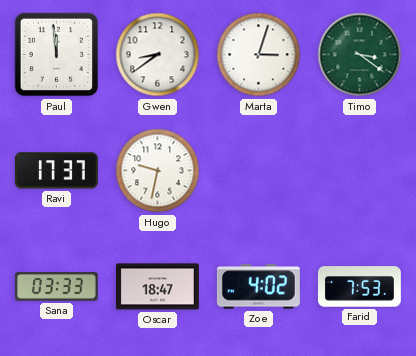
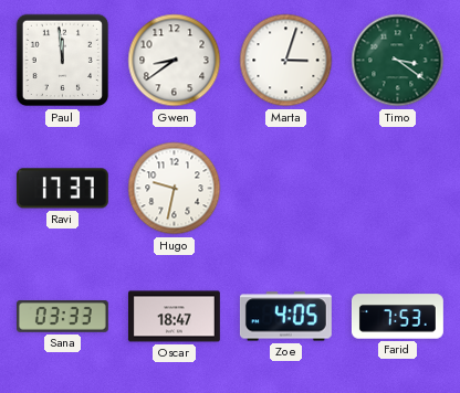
Zoe: 4:02 -> 4:05
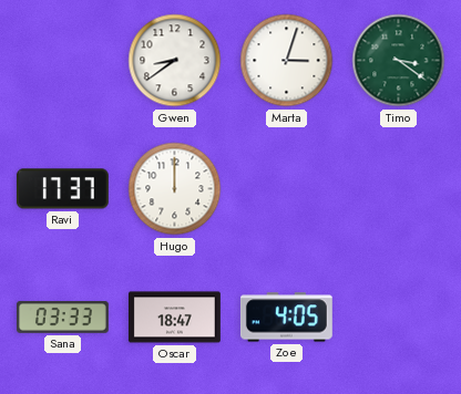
Paul: 11:59 -> none
Hugo: 9:32 -> 12:00
Farid: 7:53 -> none
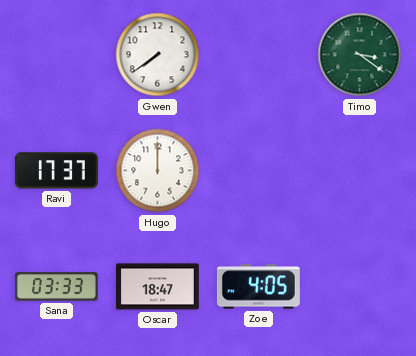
Gwen: 8:39 -> 7:39
Marta: 3:03 -> none
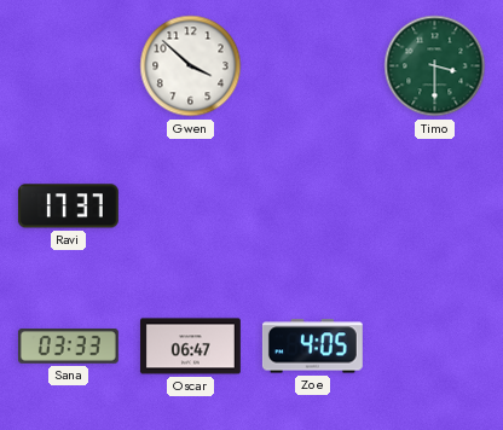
Gwen: 7:39 -> 3:52
Timo: 3:21 -> 3:30
Hugo: 12:00 -> none
Oscar: 18:47 -> 06:47
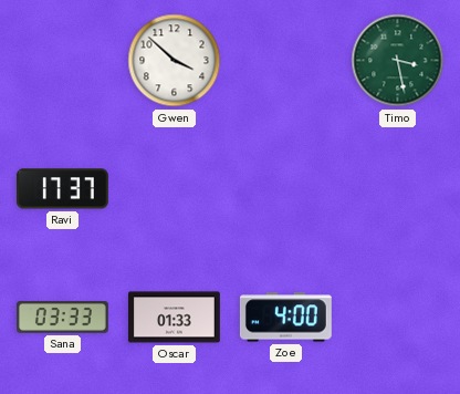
Timo: 3:30 -> 3:28
Oscar: 06:47 -> 01:33
Zoe: 4:05 -> 4:00
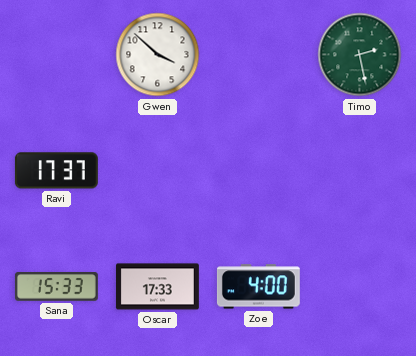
Timo: 3:28 -> 2:28
Sana: 03:33 -> 15:33
Oscar: 01:33 -> 17:33
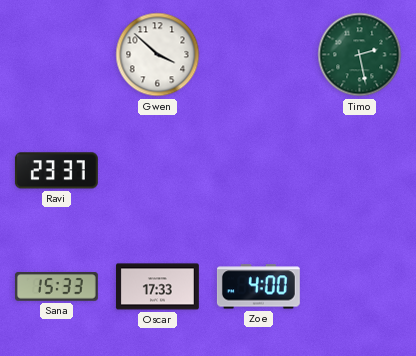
Ravi: 17:37 -> 23:37
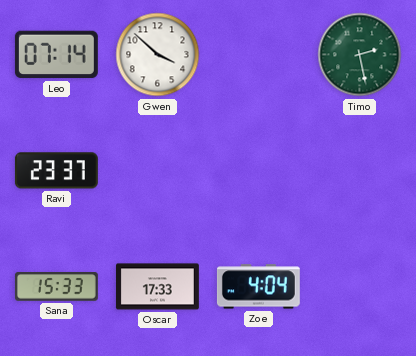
Leo: none -> 07:14
Zoe: 4:00 -> 4:04
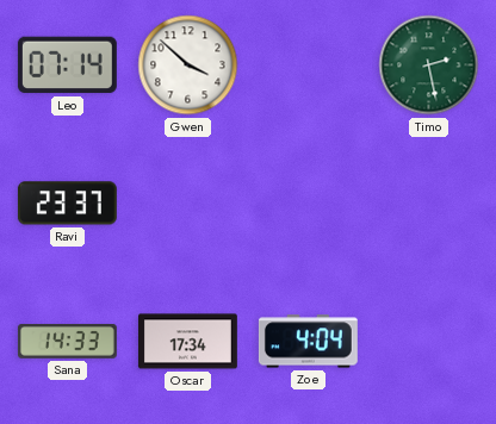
Sana: 15:33 -> 14:33
Oscar: 17:33 -> 17:34
